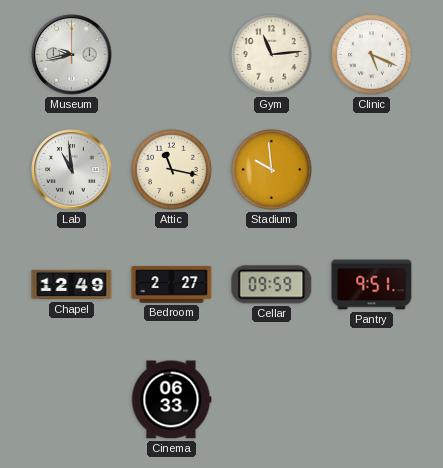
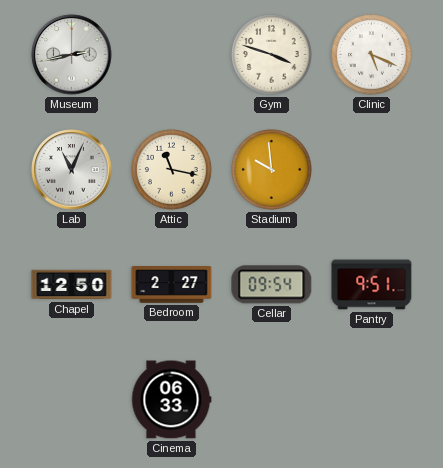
Museum: 9:43 -> 2:43
Gym: 11:14 -> 3:48
Lab: 10:59 -> 11:04
Chapel: 12:49 -> 12:50
Cellar: 09:59 -> 09:54
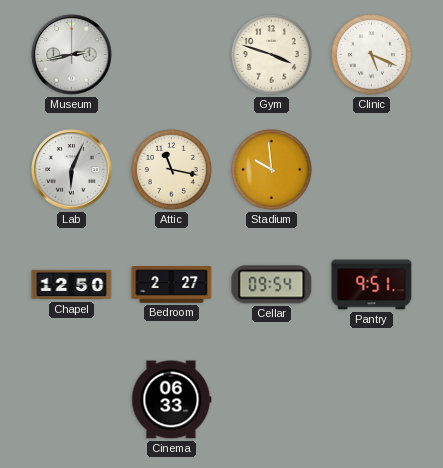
Lab: 11:04 -> 6:04
